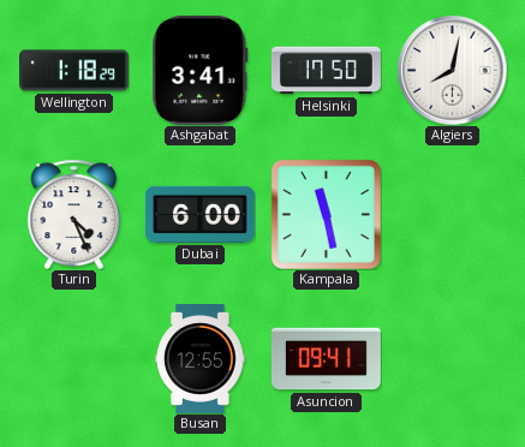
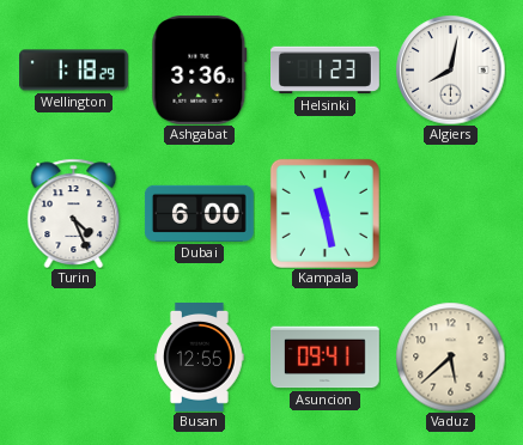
Ashgabat: 3:41 -> 3:36
Helsinki: 17:50 -> 1:23
Vaduz: none -> 5:38
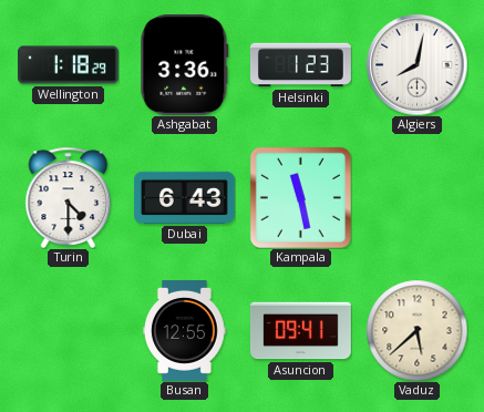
Turin: 4:26 -> 4:30
Dubai: 6:00 -> 6:43
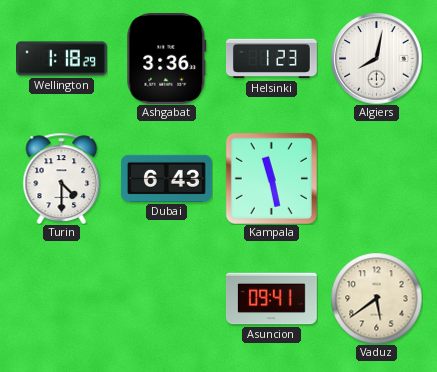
Busan: 12:55 -> none
Vaduz: 5:38 -> 5:39
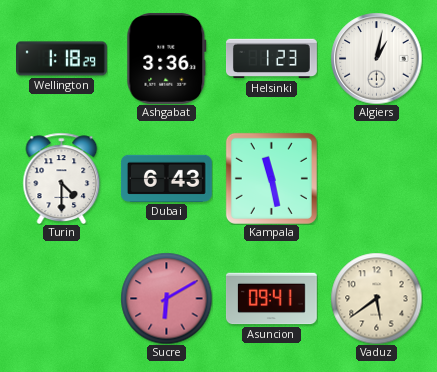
Algiers: 8:02 -> 1:02
Sucre: none -> 6:10
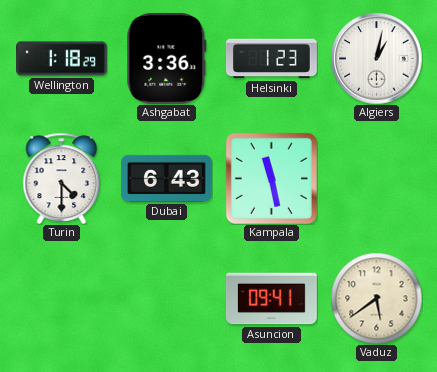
Sucre: 6:10 -> none
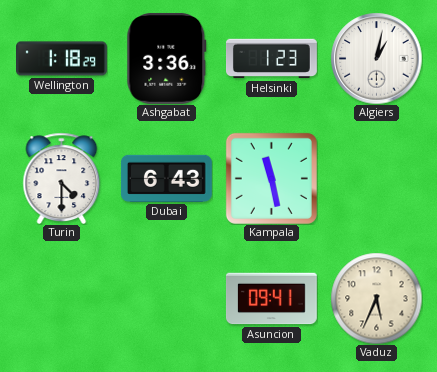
Vaduz: 5:39 -> 5:34
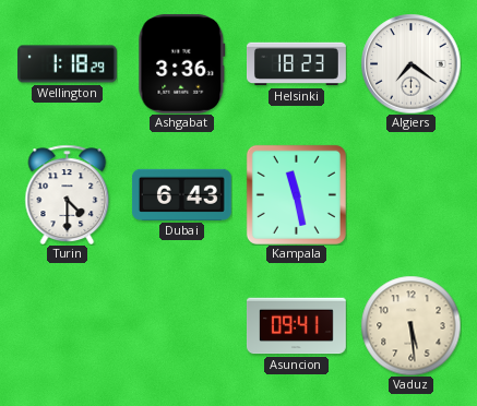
Helsinki: 1:23 -> 18:23
Algiers: 1:02 -> 7:21
Vaduz: 5:34 -> 5:29
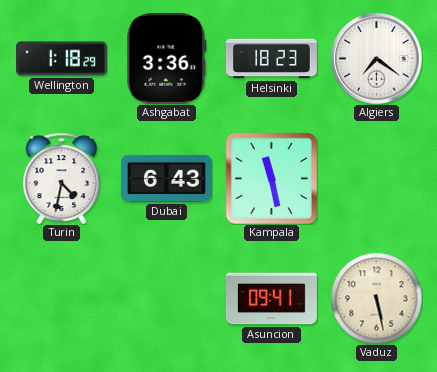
Turin: 4:30 -> 4:32
Vaduz: 5:29 -> 5:28
